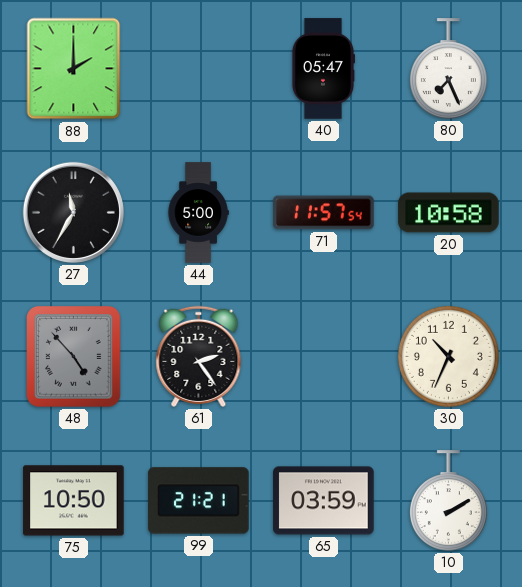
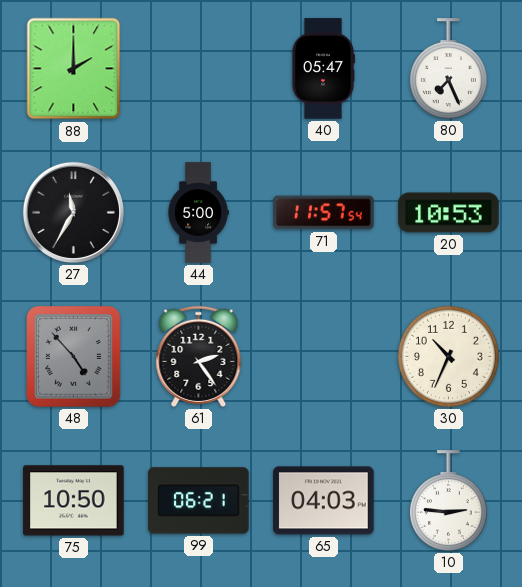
20: 10:58 -> 10:53
99: 21:21 -> 06:21
65: 03:59 -> 04:03
10: 2:10 -> 2:46
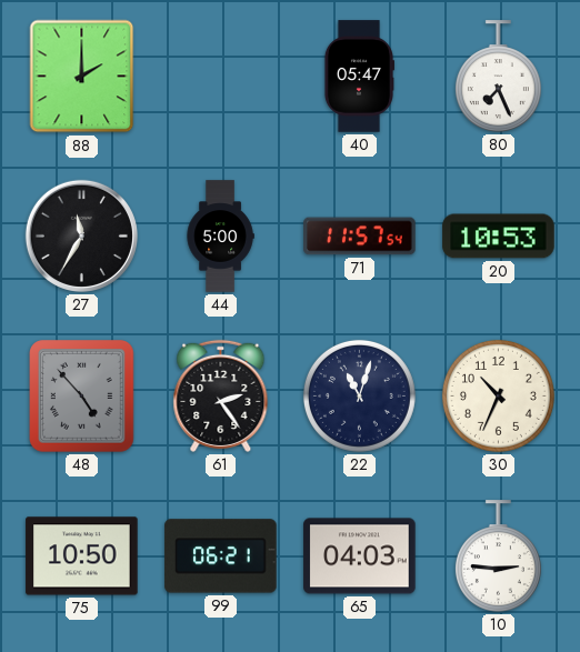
22: none -> 11:03
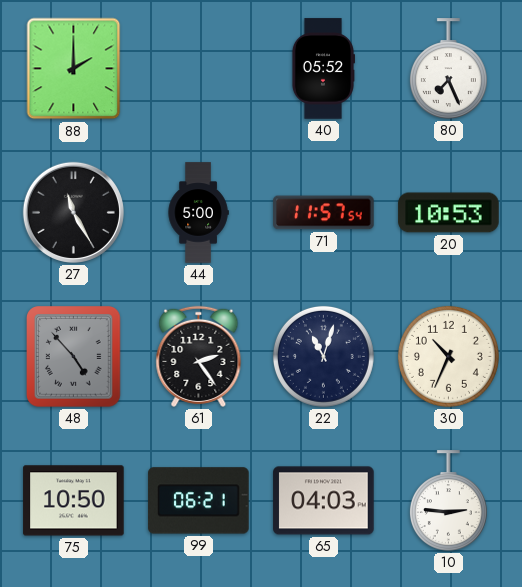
40: 05:47 -> 05:52
27: 11:35 -> 11:25
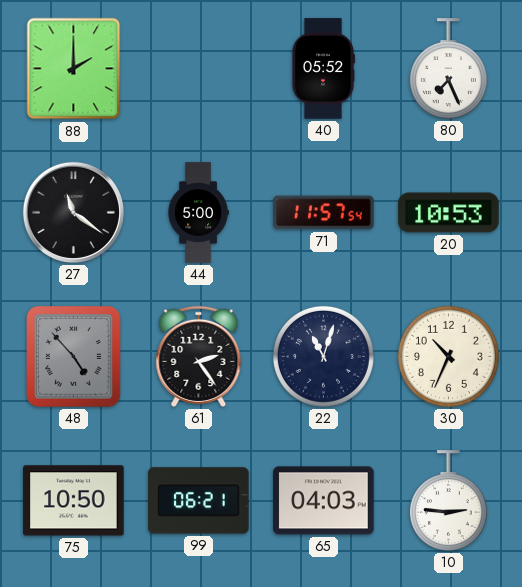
27: 11:25 -> 11:21
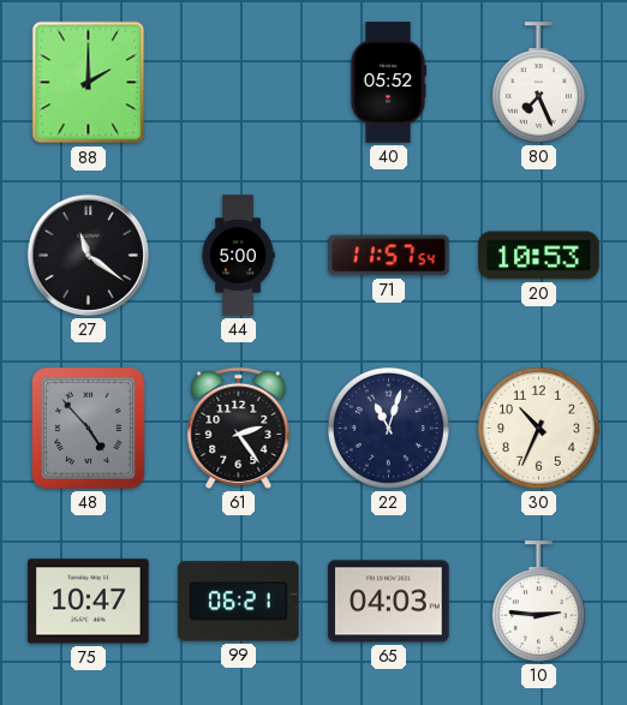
75: 10:50 -> 10:47
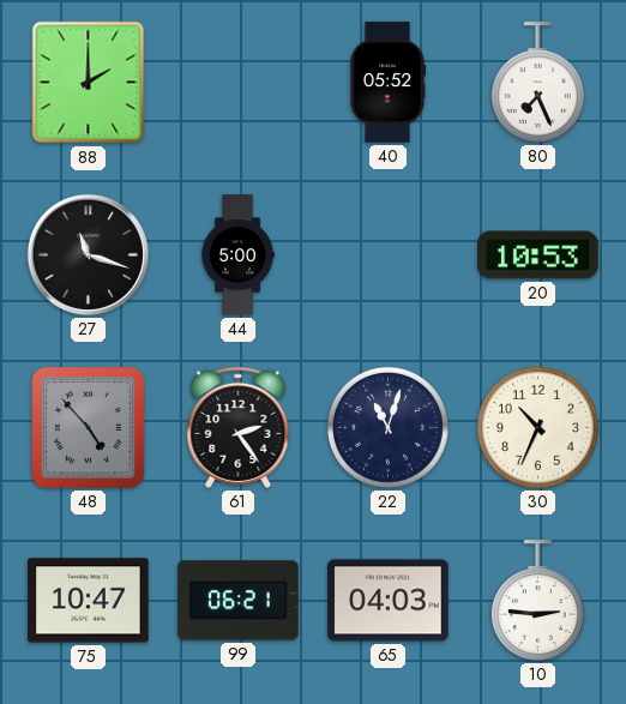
27: 11:21 -> 11:18
71: 11:57 -> none
